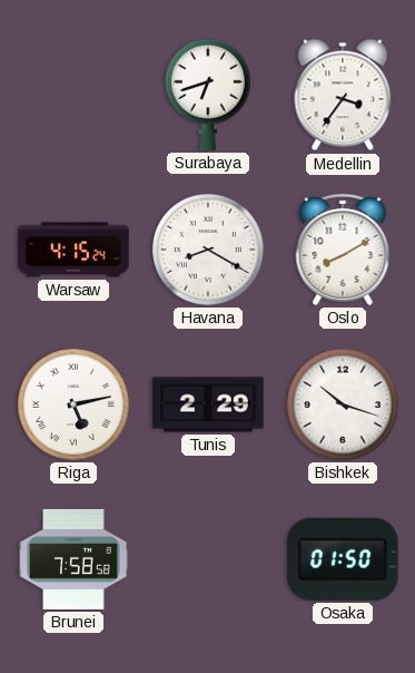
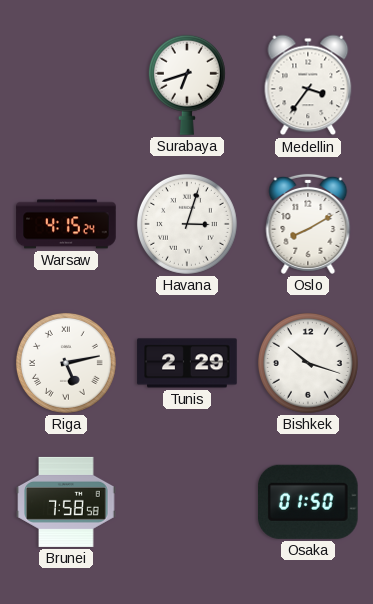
Havana: 8:20 -> 3:03
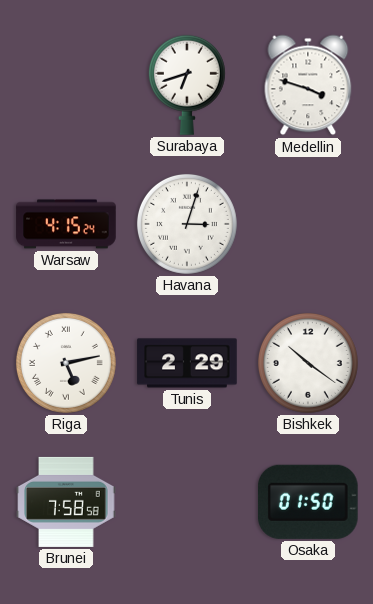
Medellin: 3:36 -> 3:48
Oslo: 8:10 -> none
Bishkek: 10:18 -> 10:21
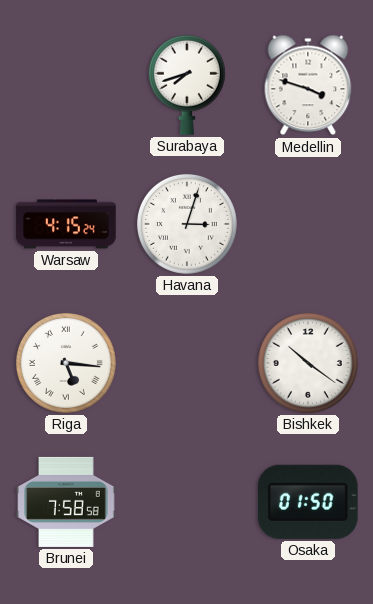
Surabaya: 6:42 -> 7:42
Riga: 5:13 -> 5:16
Tunis: 2:29 -> none
